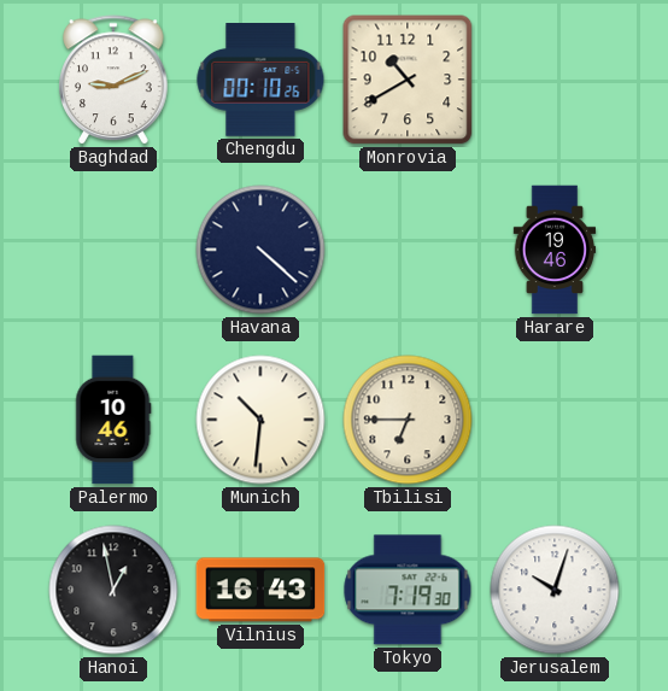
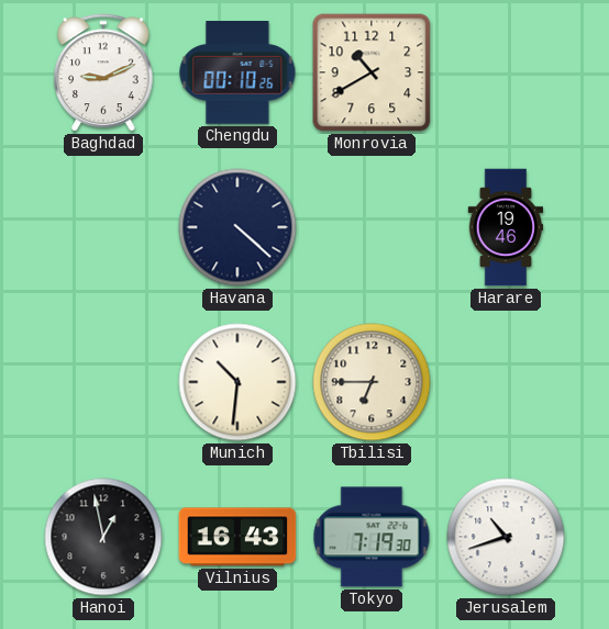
Palermo: 10:46 -> none
Jerusalem: 10:03 -> 10:42
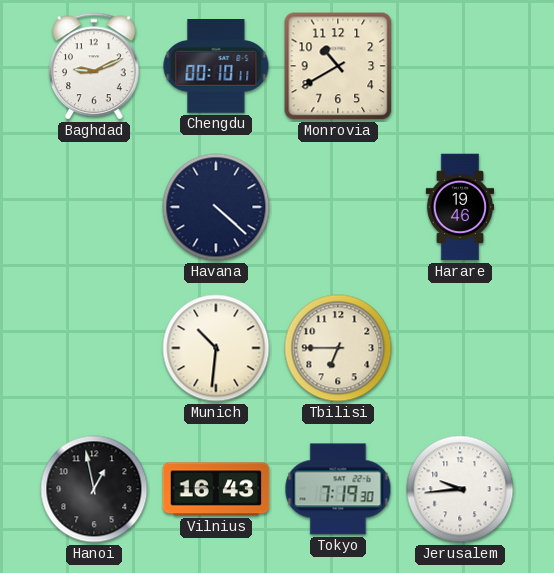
Chengdu: 00:10:26 -> 00:10:11
Jerusalem: 10:42 -> 9:44
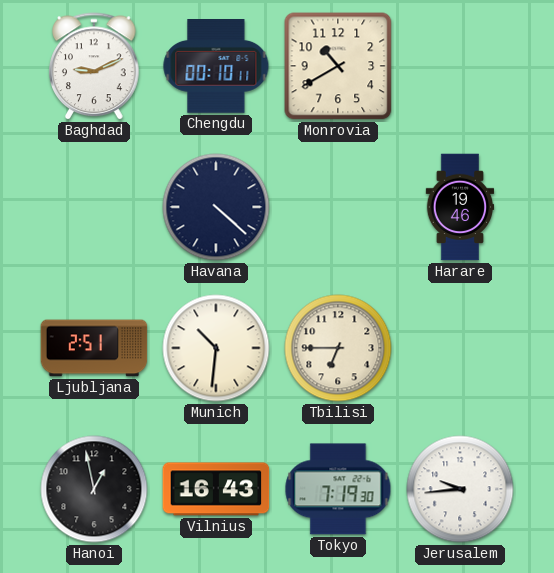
Ljubljana: none -> 2:51
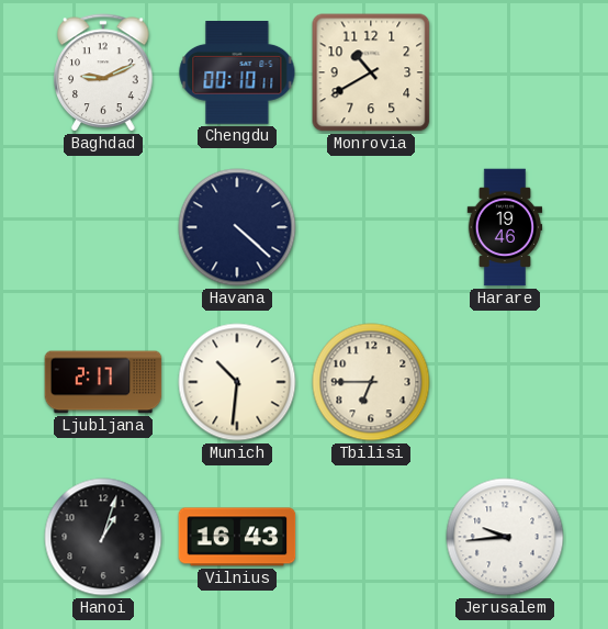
Ljubljana: 2:51 -> 2:17
Hanoi: 12:58 -> 1:03
Tokyo: 7:19 -> none
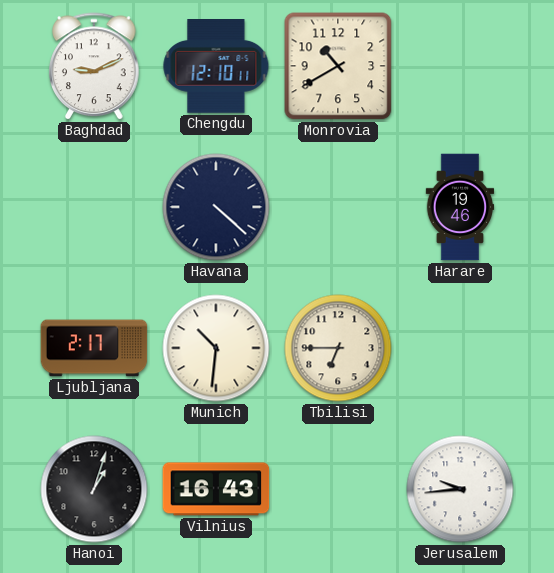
Chengdu: 00:10 -> 12:10
